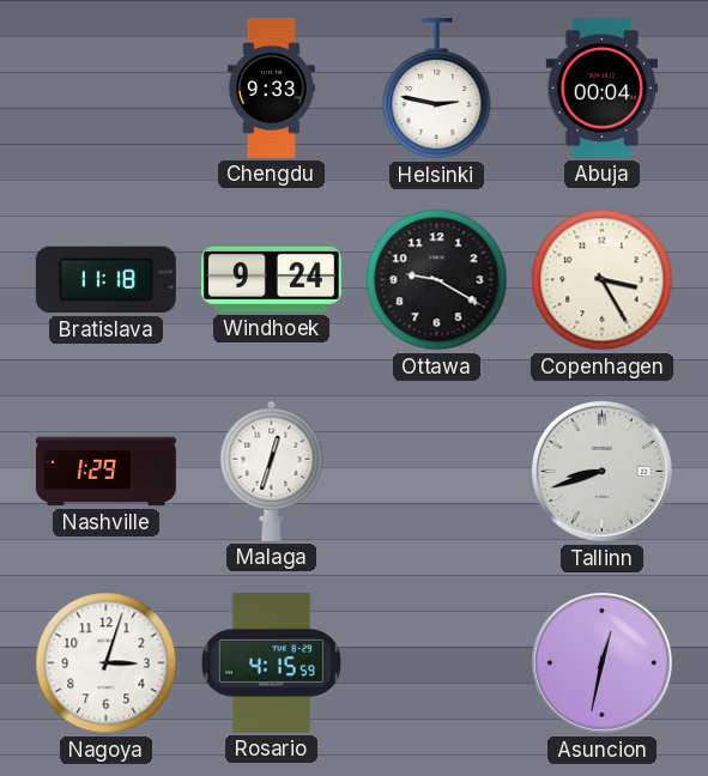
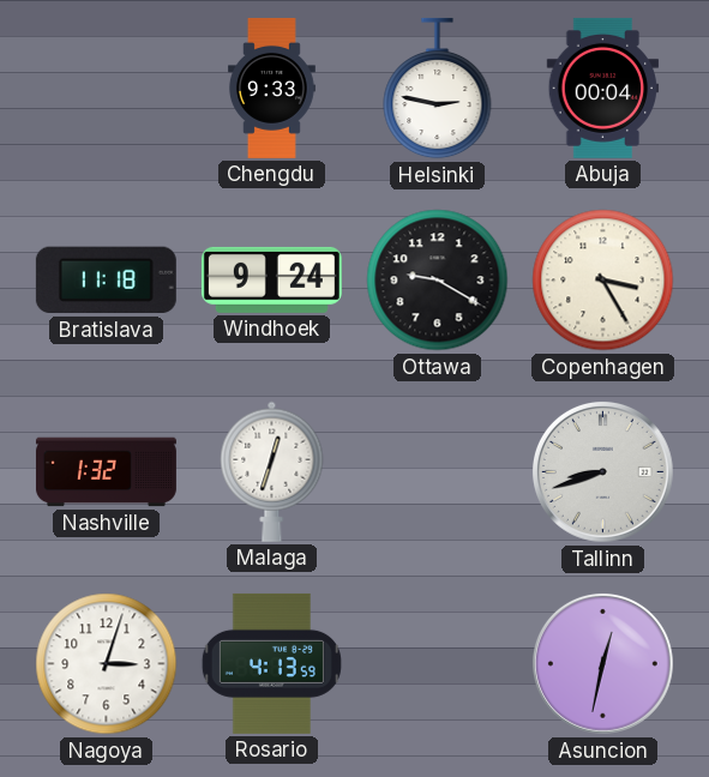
Nashville: 1:29 -> 1:32
Rosario: 4:15 -> 4:13
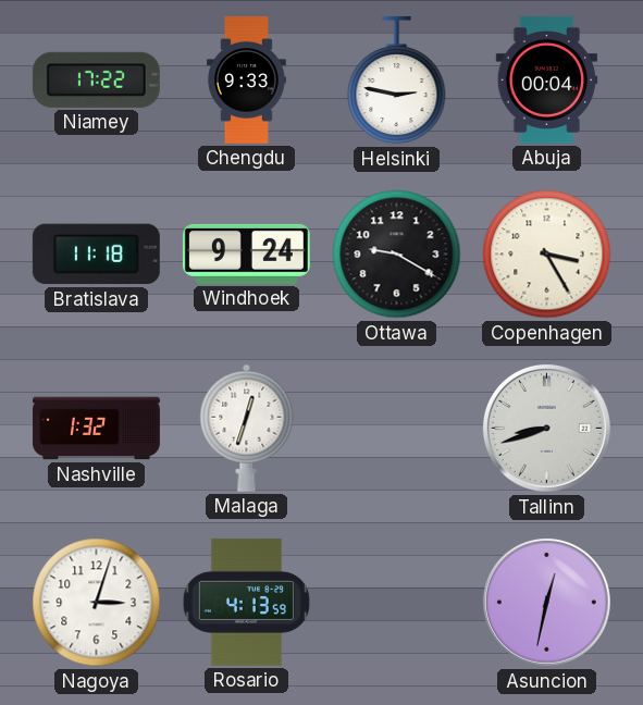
Niamey: none -> 17:22
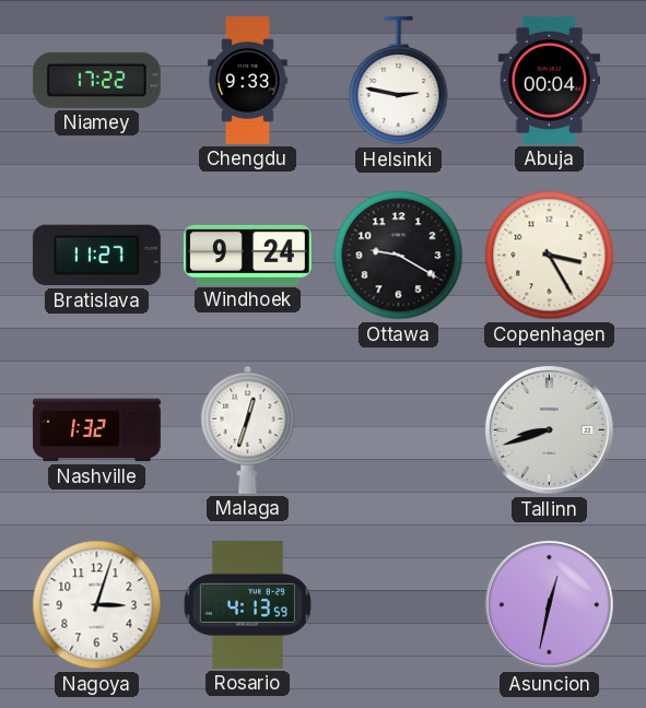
Bratislava: 11:18 -> 11:27
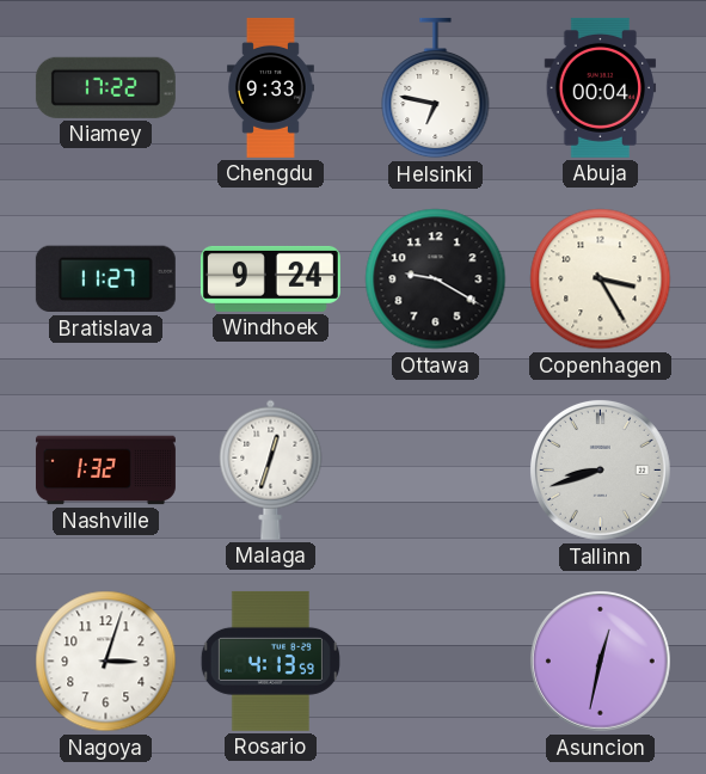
Helsinki: 2:47 -> 6:47
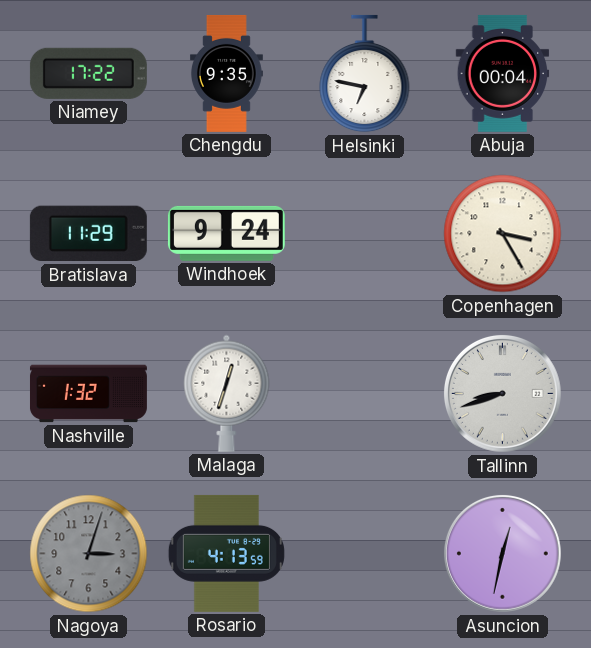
Chengdu: 9:33 -> 9:35
Bratislava: 11:27 -> 11:29
Ottawa: 9:20 -> none
Nagoya dial: white -> grey
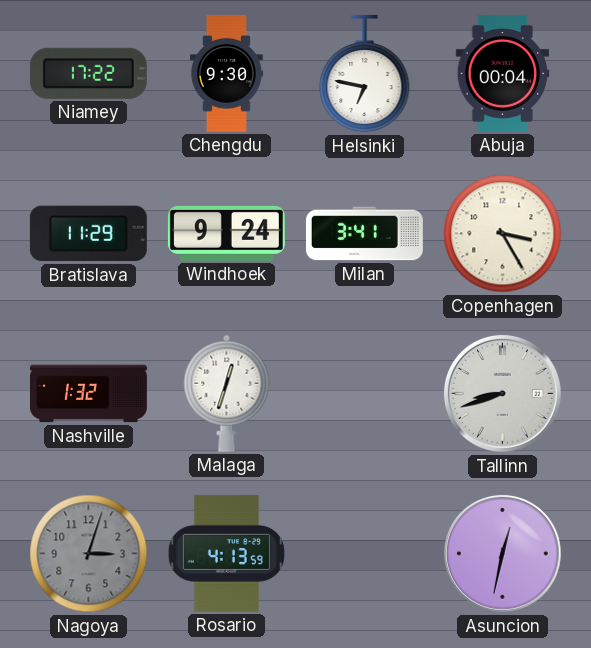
Chengdu: 9:35 -> 9:30
Milan: none -> 3:41
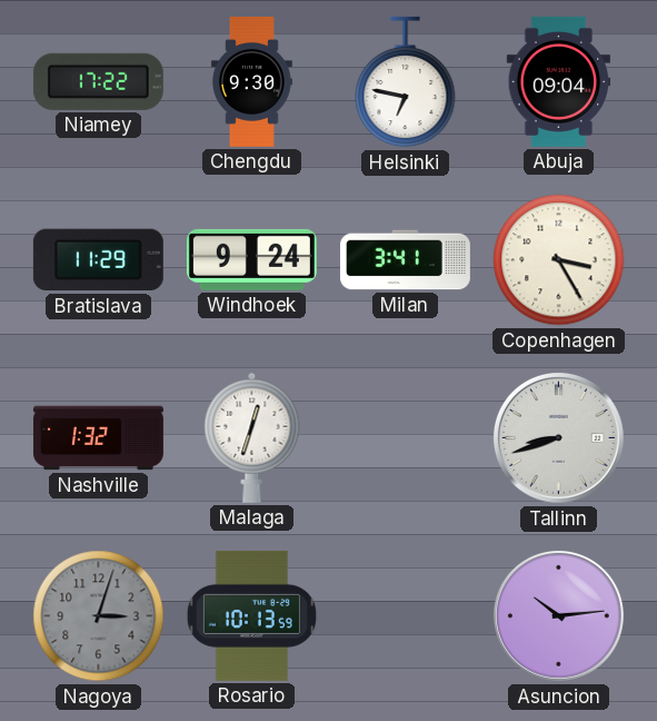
Abuja: 00:04 -> 09:04
Rosario: 4:13 -> 10:13
Asuncion: 12:32 -> 10:14
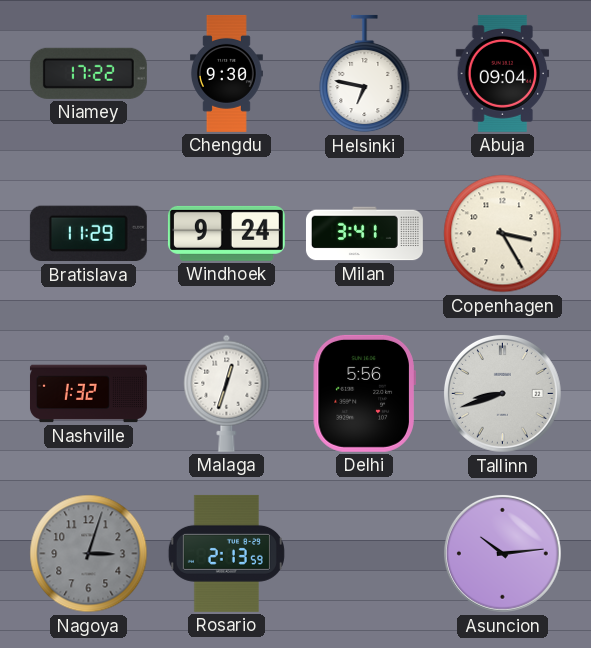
Delhi: none -> 5:56
Rosario: 10:13 -> 2:13
